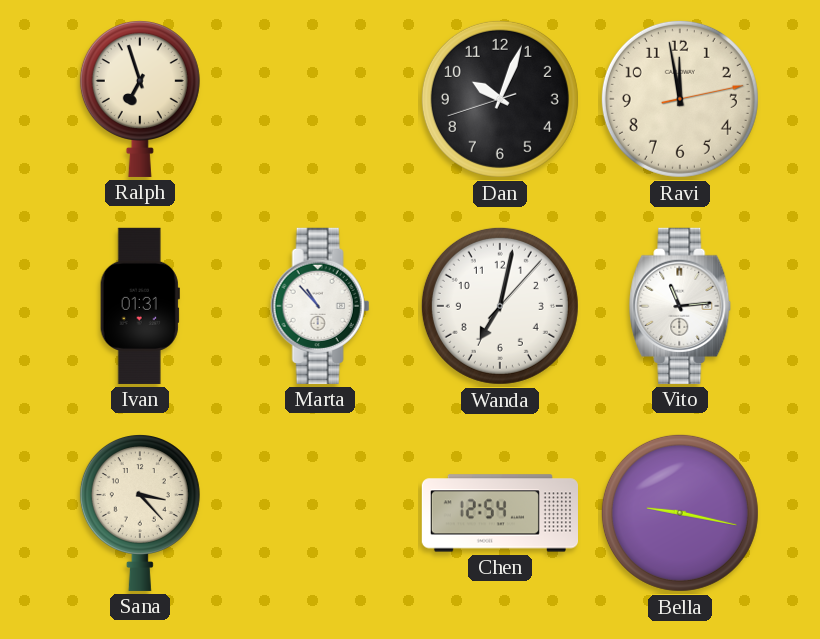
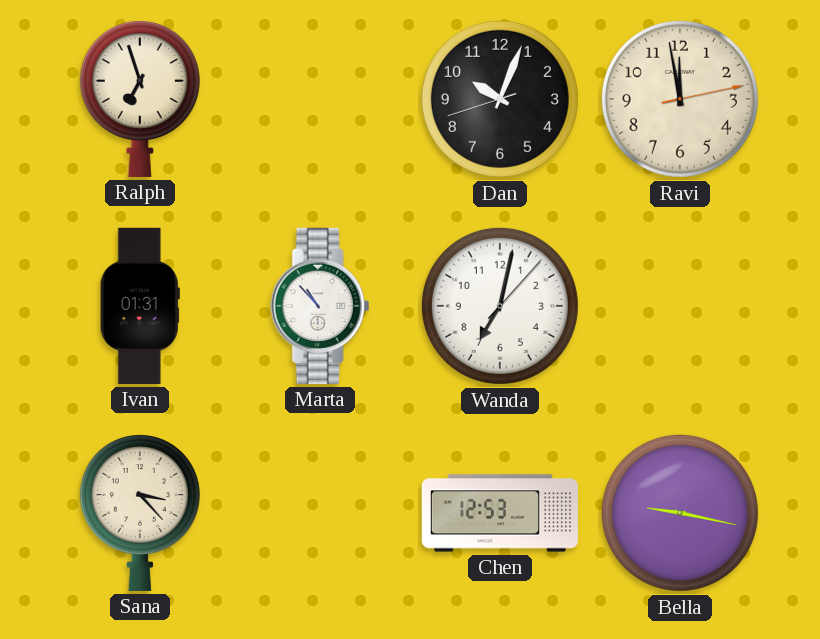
Vito: 11:14 -> none
Chen: 12:54 -> 12:53
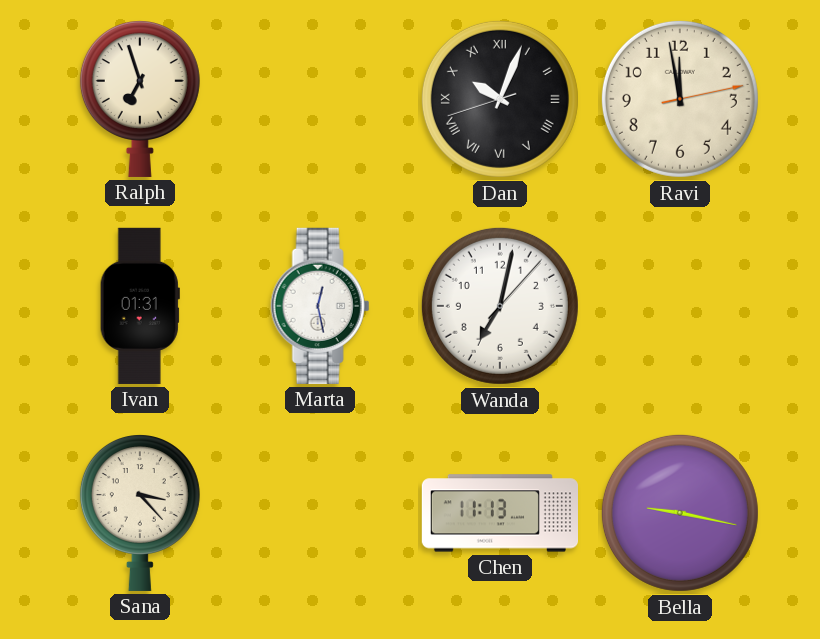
Dan numerals: Arabic -> Roman
Marta: 10:53 -> 12:28
Chen: 12:53 -> 11:13
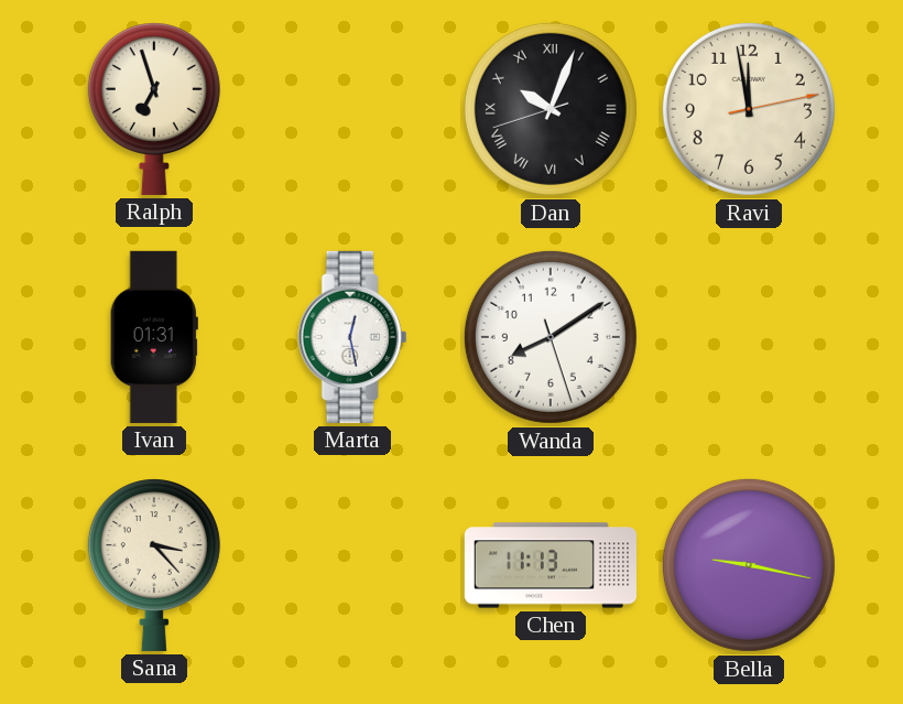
Wanda: 7:02 -> 8:09
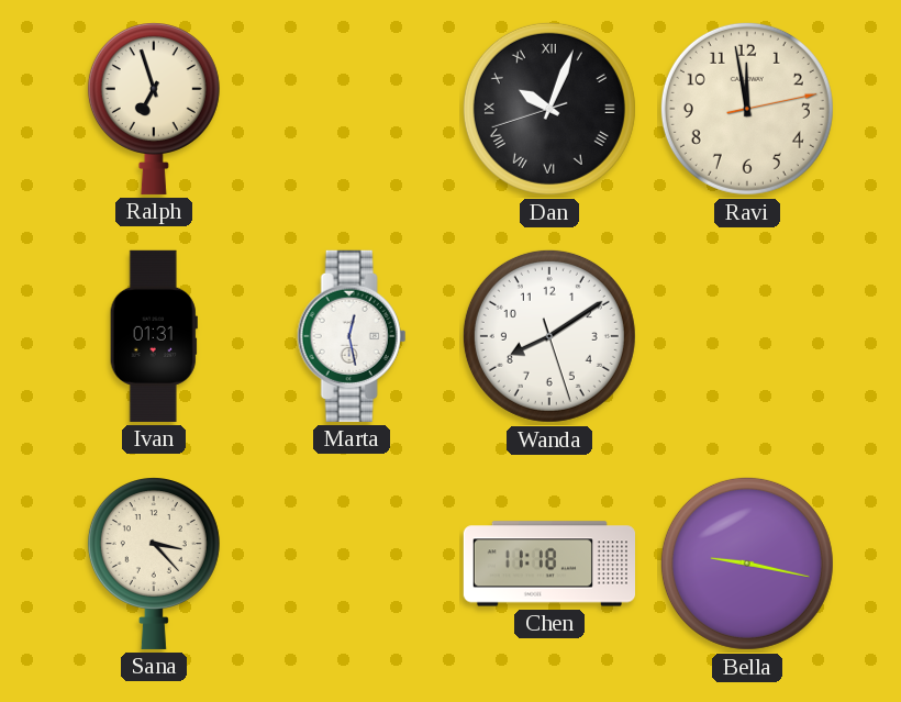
Chen: 11:13 -> 11:18
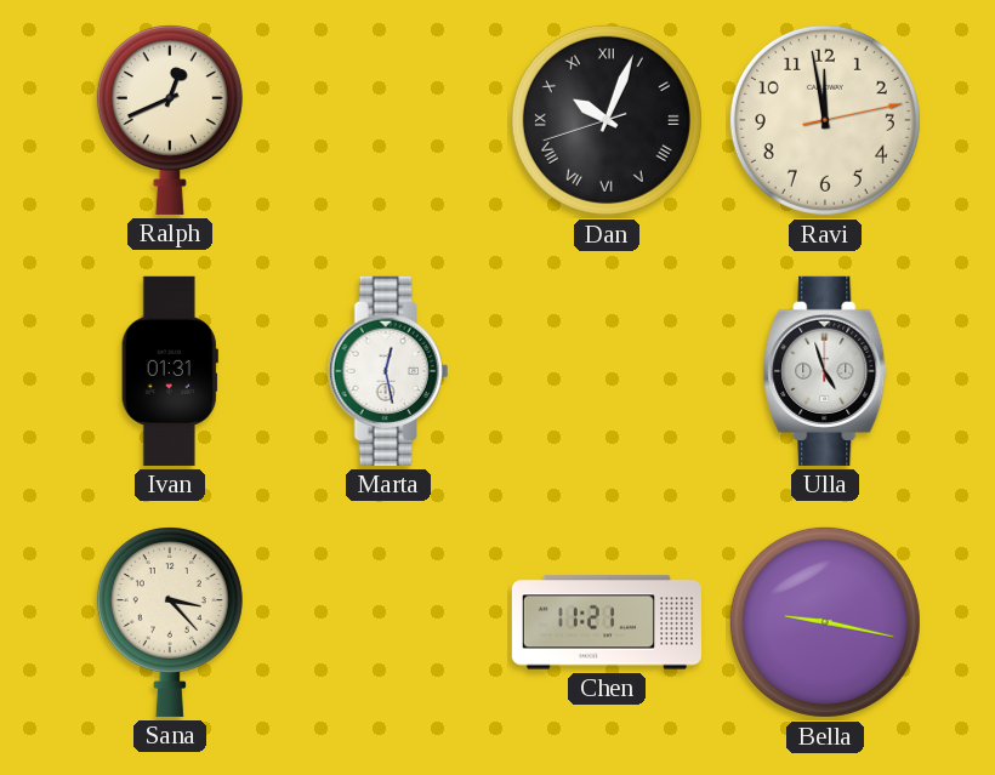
Ralph: 6:57 -> 12:41
Wanda: 8:09 -> none
Ulla: none -> 4:57
Chen: 11:18 -> 11:21
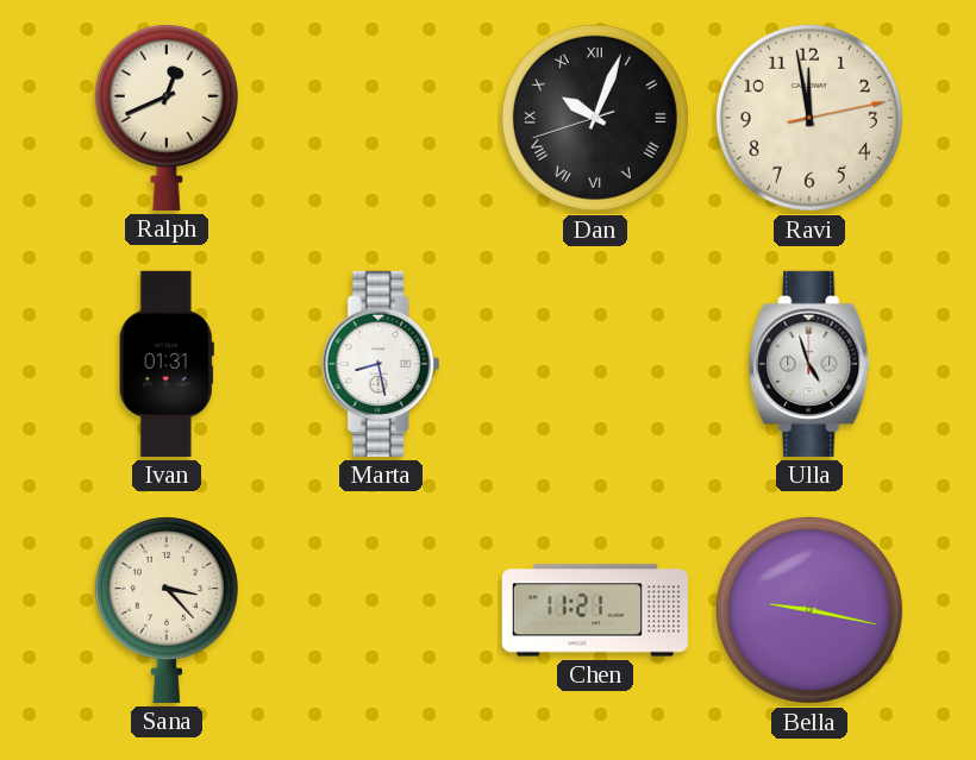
Marta: 12:28 -> 8:28
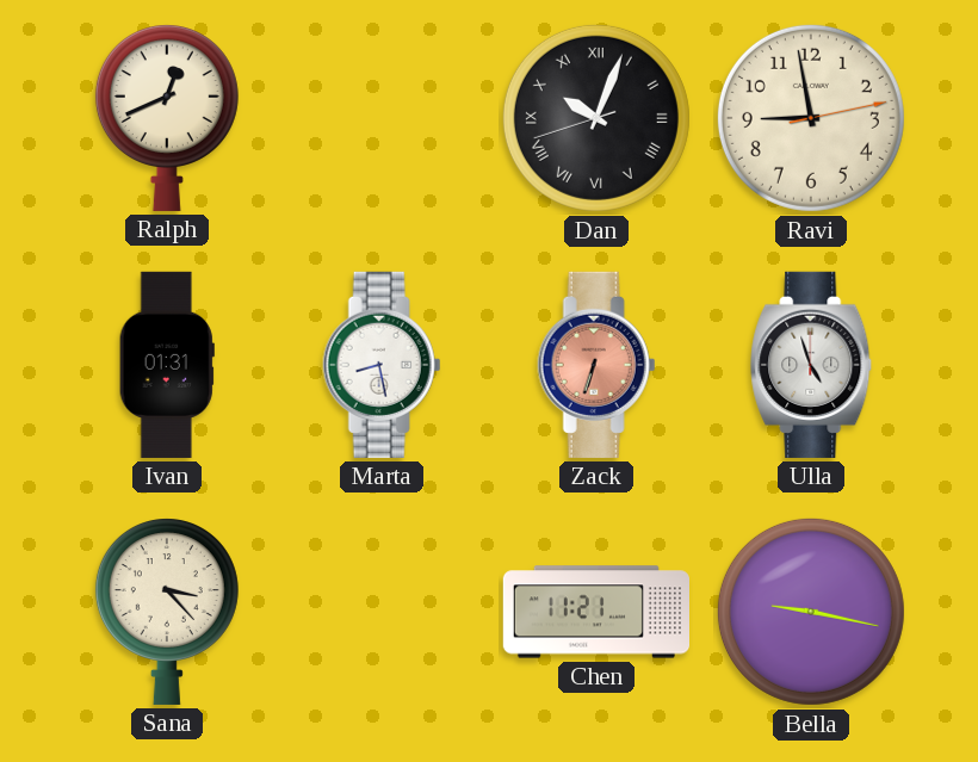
Ravi: 11:58 -> 8:58
Zack: none -> 6:33
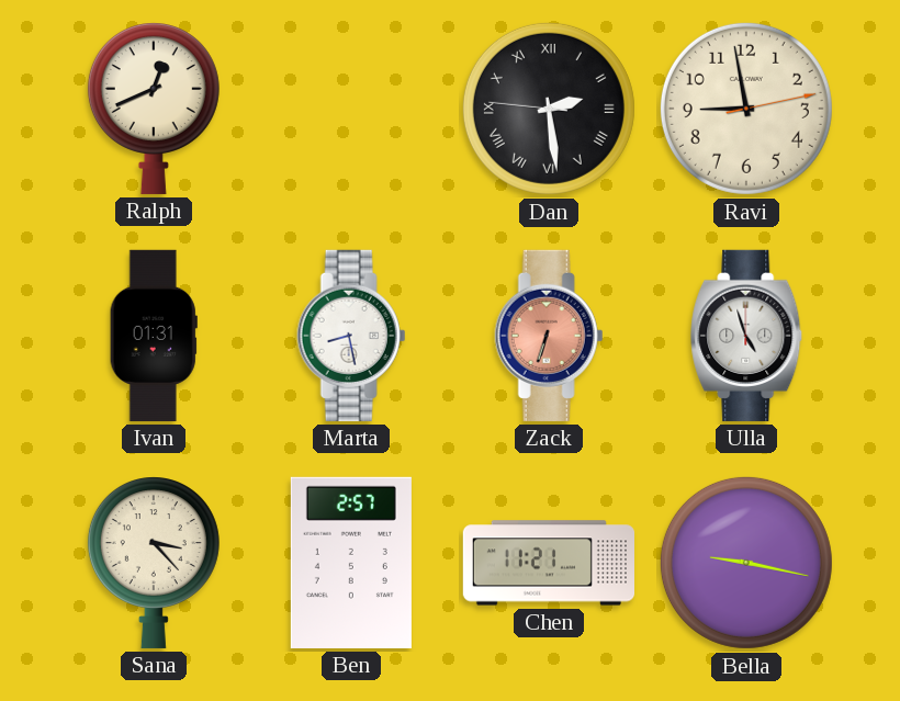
Dan: 10:03 -> 2:28
Ben: none -> 2:57
